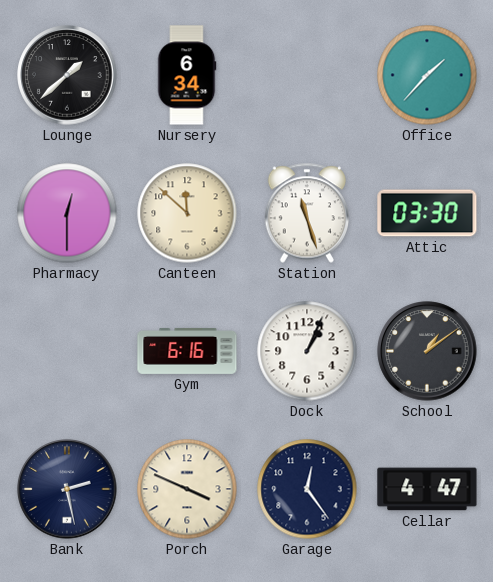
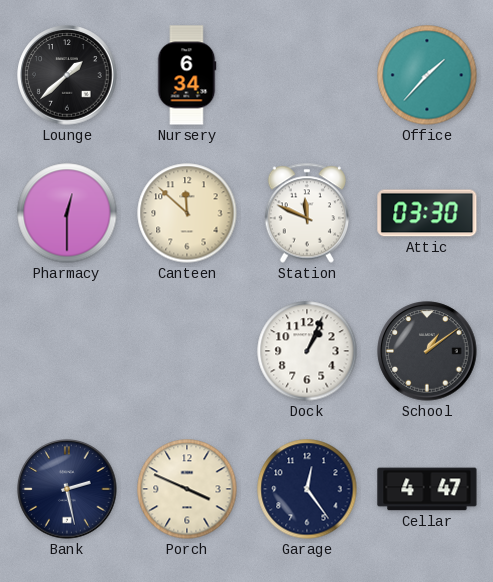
Station: 11:27 -> 11:49
Gym: 6:16 -> none
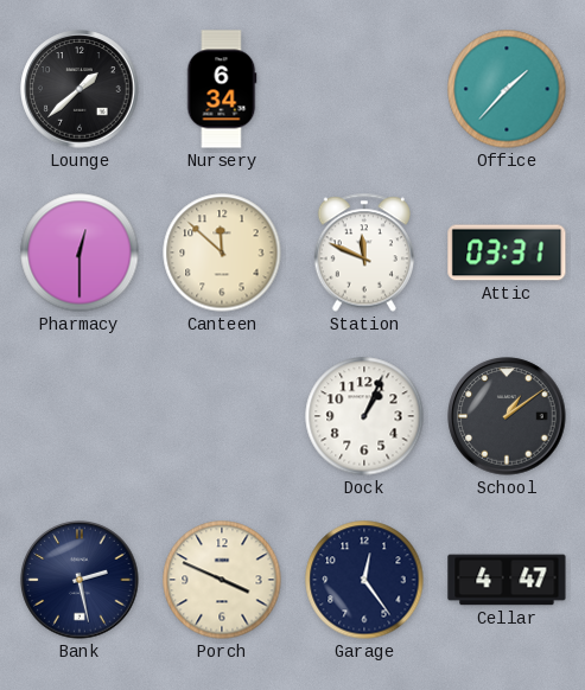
Attic: 03:30 -> 03:31
